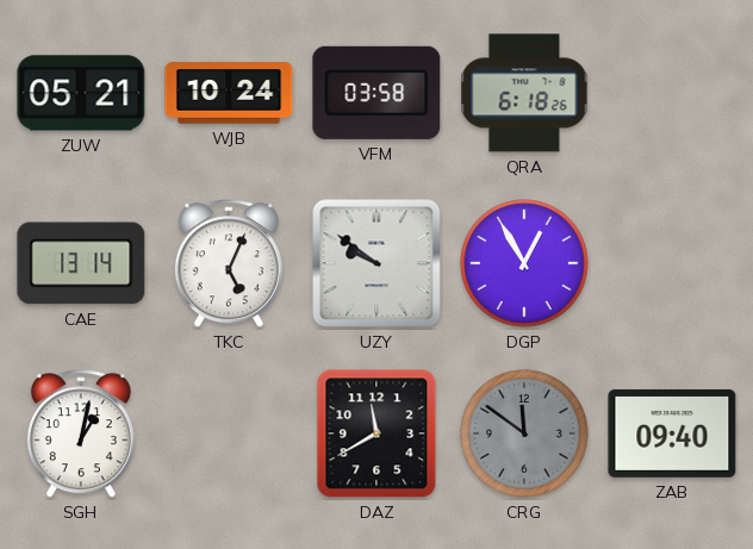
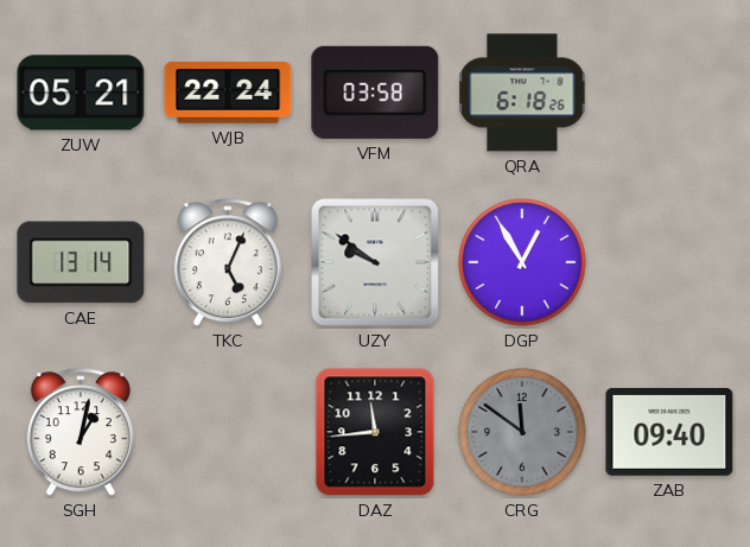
WJB: 10:24 -> 22:24
DAZ: 11:40 -> 11:44
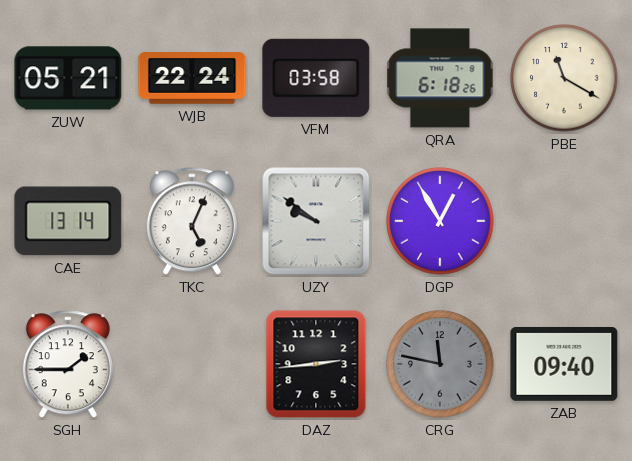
PBE: none -> 11:20
SGH: 1:02 -> 1:45
DAZ: 11:44 -> 2:44
CRG: 11:51 -> 11:47
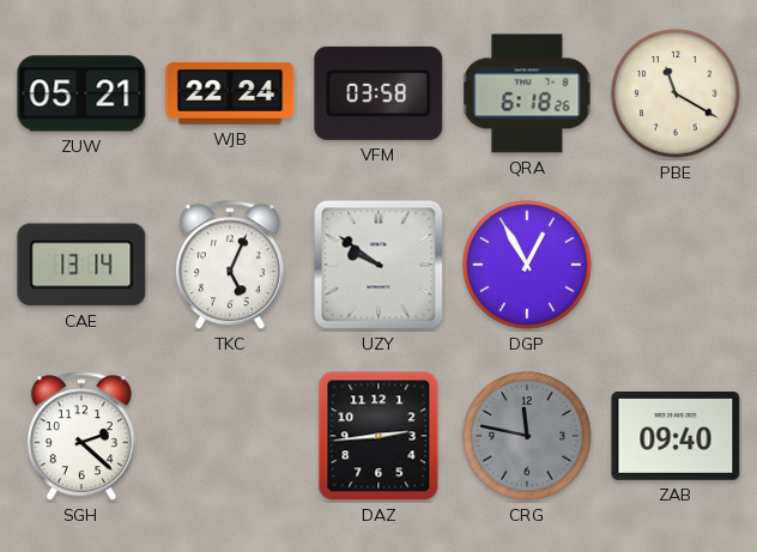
SGH: 1:45 -> 2:22
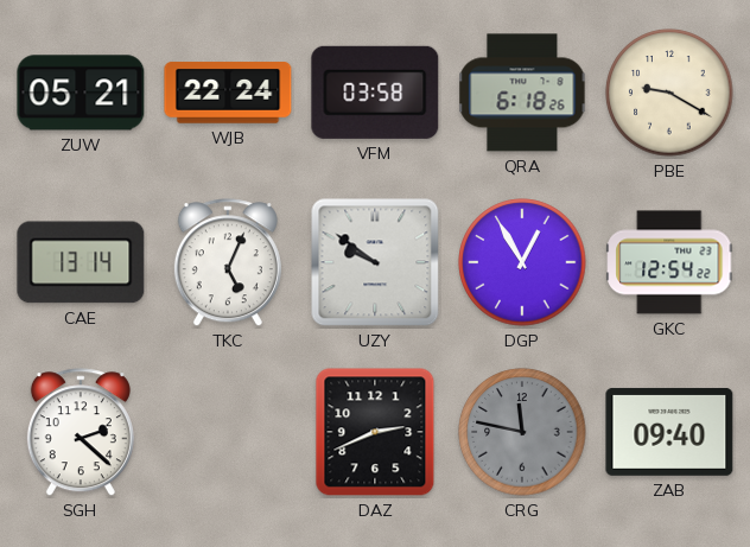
PBE: 11:20 -> 9:20
GKC: none -> 12:54
DAZ: 2:44 -> 2:41
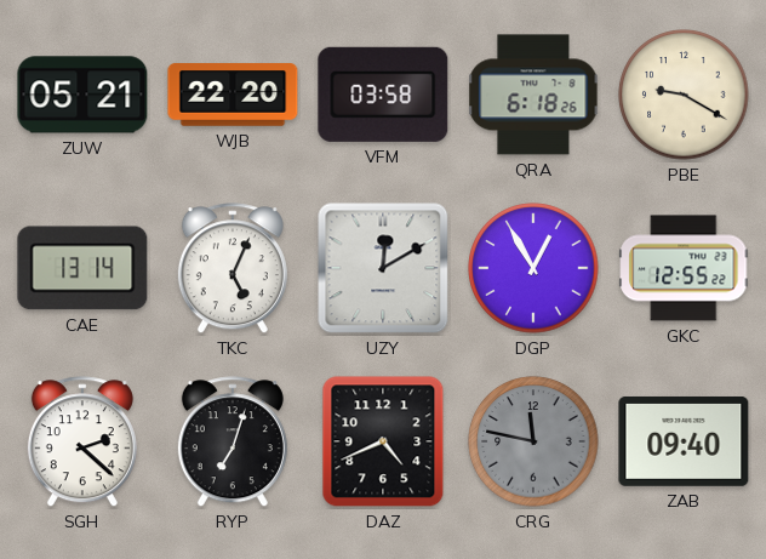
WJB: 22:24 -> 22:20
UZY: 9:51 -> 12:10
GKC: 12:54 -> 12:55
RYP: none -> 7:03
DAZ: 2:41 -> 4:41
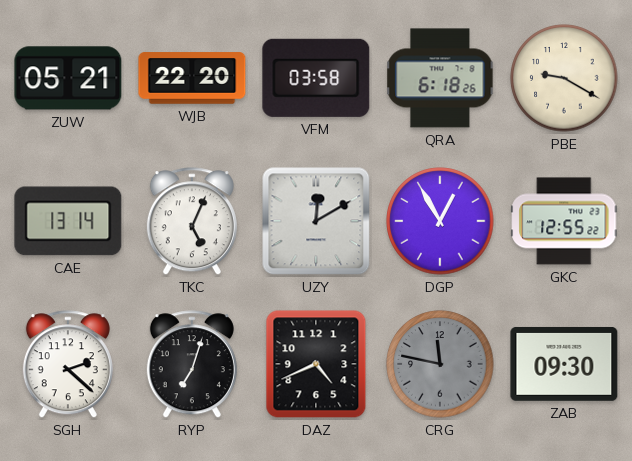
ZAB: 09:40 -> 09:30
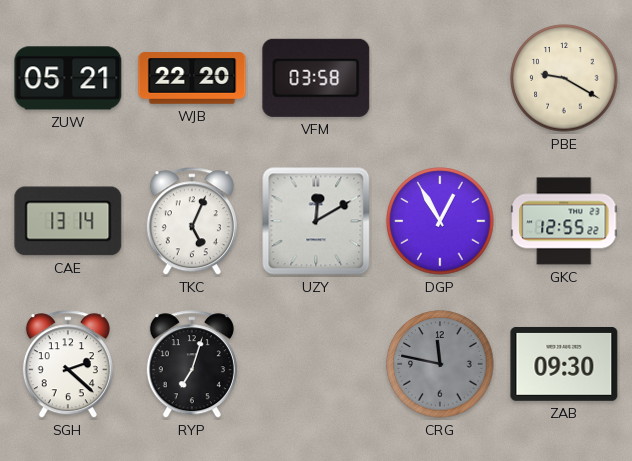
QRA: 6:18 -> none
DAZ: 4:41 -> none
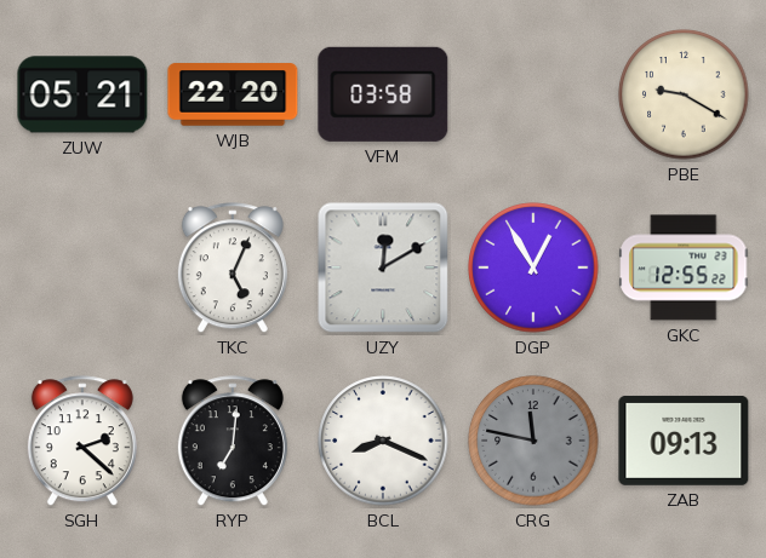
CAE: 13:14 -> none
RYP: 7:03 -> 7:01
BCL: none -> 8:19
ZAB: 09:30 -> 09:13
